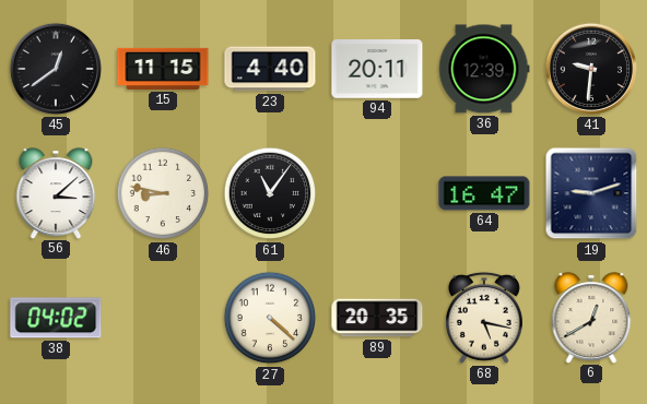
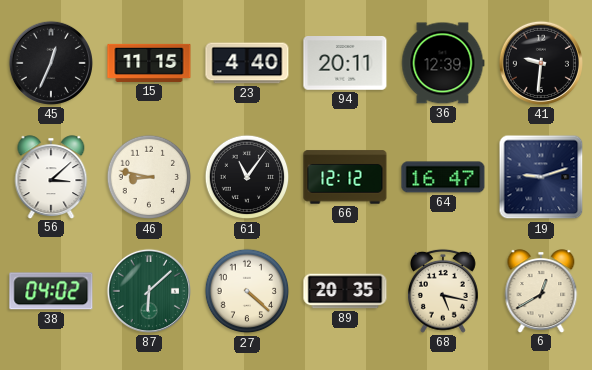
45: 12:39 -> 12:34
66: none -> 12:12
87: none -> 6:08
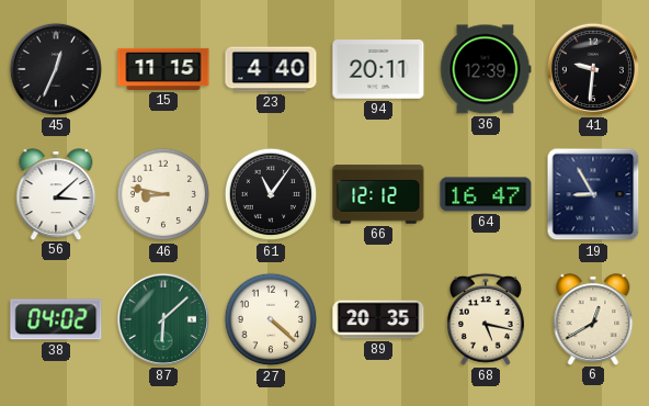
19: 9:12 -> 8:55
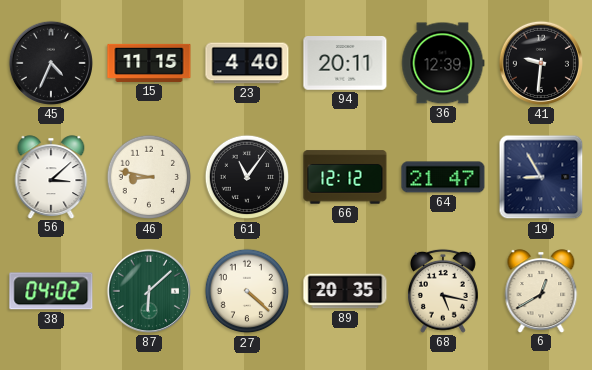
45: 12:34 -> 4:34
64: 16:47 -> 21:47
